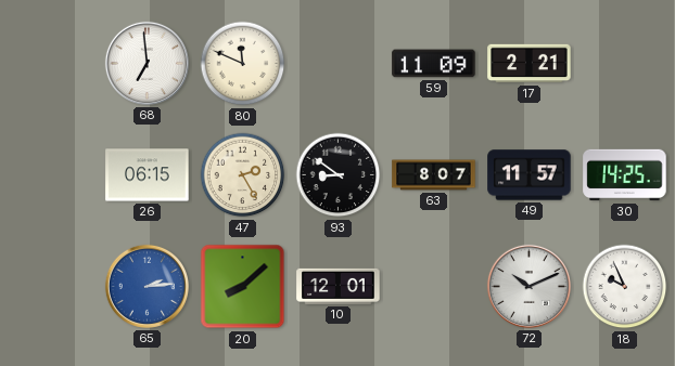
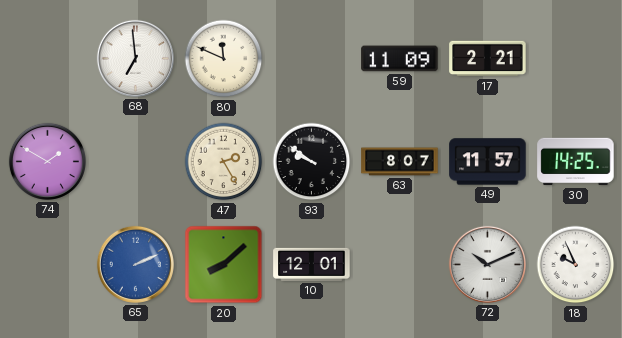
74: none -> 1:50
26: 06:15 -> none
93: 8:51 -> 9:51
65: 2:14 -> 2:11
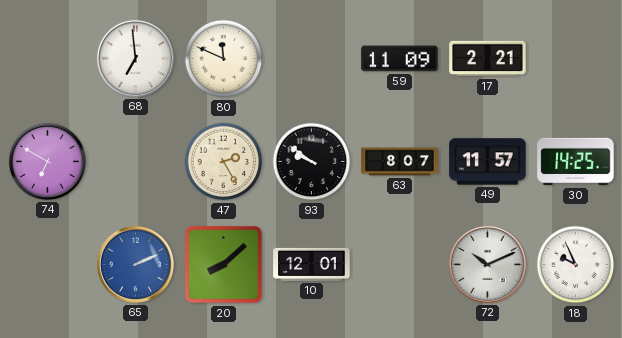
74: 1:50 -> 6:50
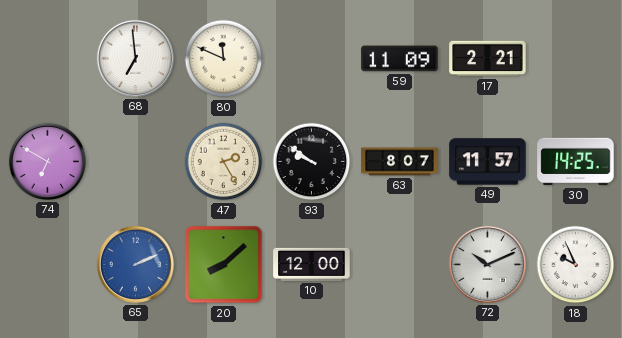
10: 12:01 -> 12:00
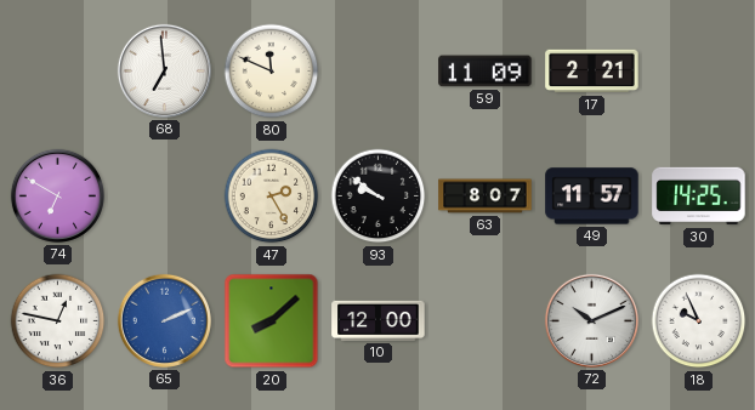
36: none -> 12:47
